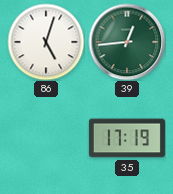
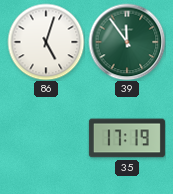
39: 12:44 -> 11:54
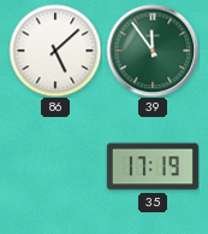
86: 5:03 -> 5:08
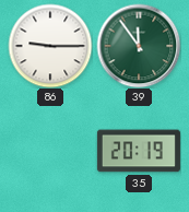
86: 5:08 -> 9:15
35: 17:19 -> 20:19
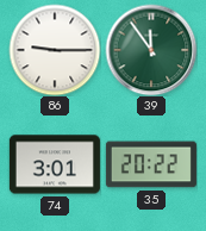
74: none -> 3:01
35: 20:19 -> 20:22
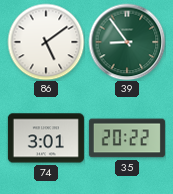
86: 9:15 -> 5:09
39: 11:54 -> 8:54
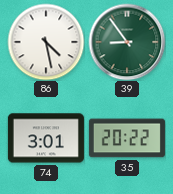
86: 5:09 -> 4:28
